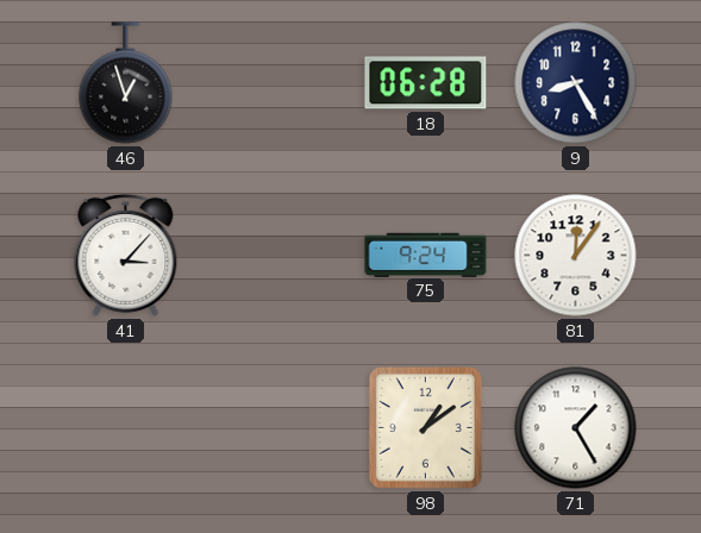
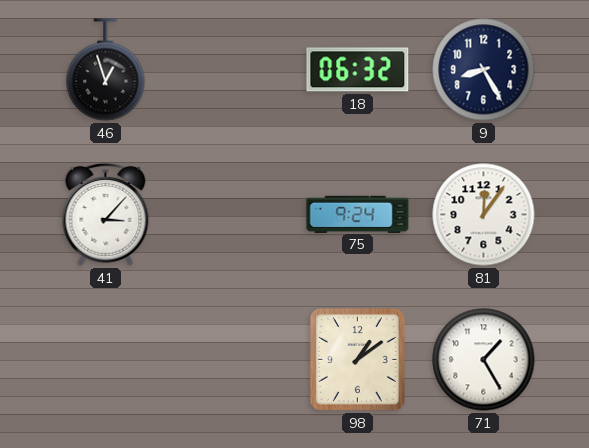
18: 06:28 -> 06:32
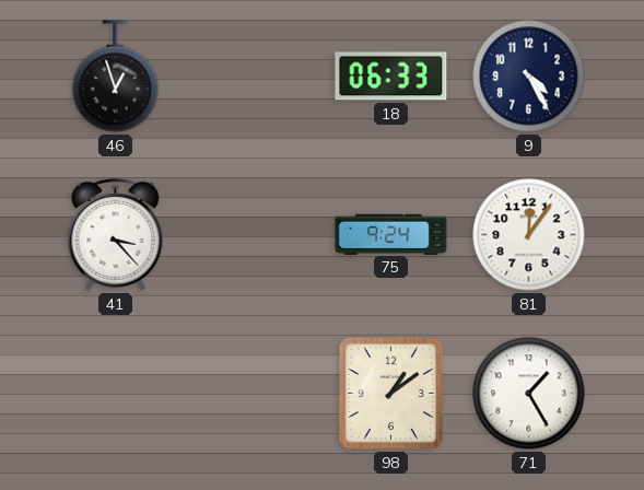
18: 06:32 -> 06:33
9: 8:25 -> 4:25
41: 3:07 -> 3:23
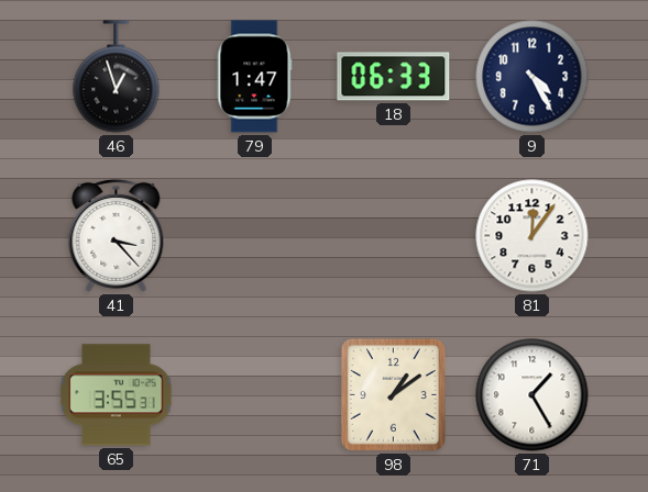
79: none -> 1:47
75: 9:24 -> none
65: none -> 3:55
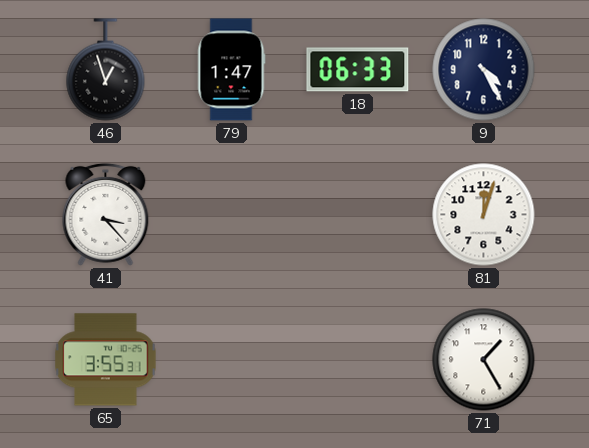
81: 12:06 -> 12:03
98: 1:09 -> none
